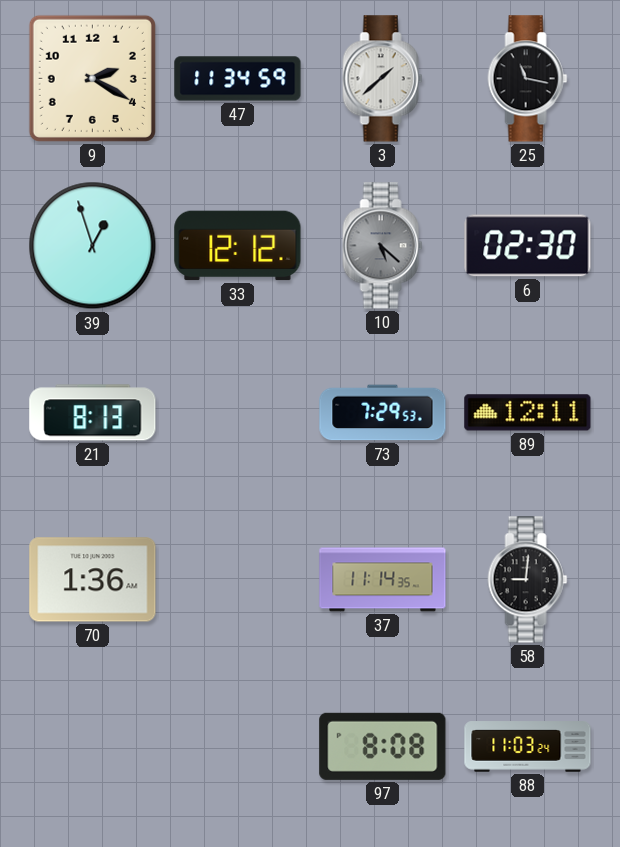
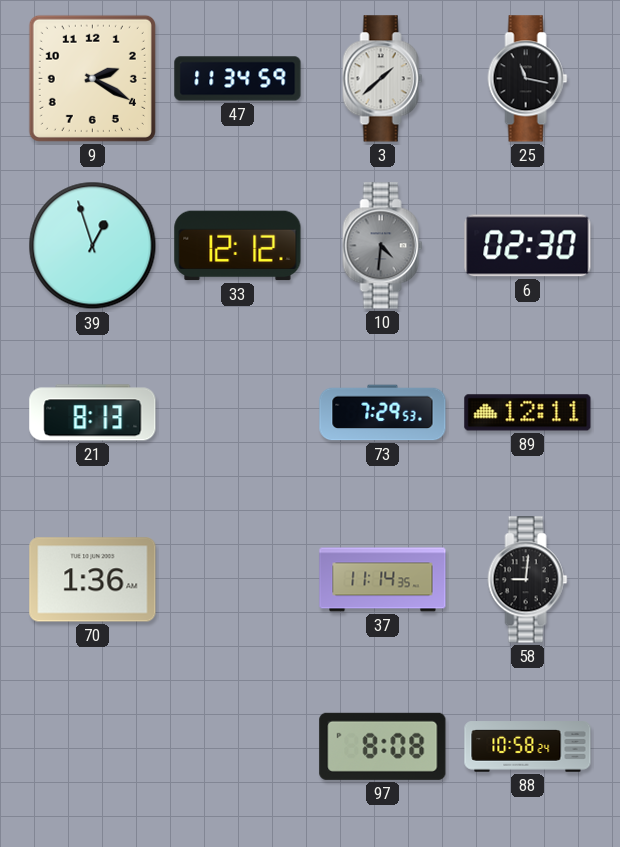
10: 5:22 -> 4:31
88: 11:03 -> 10:58
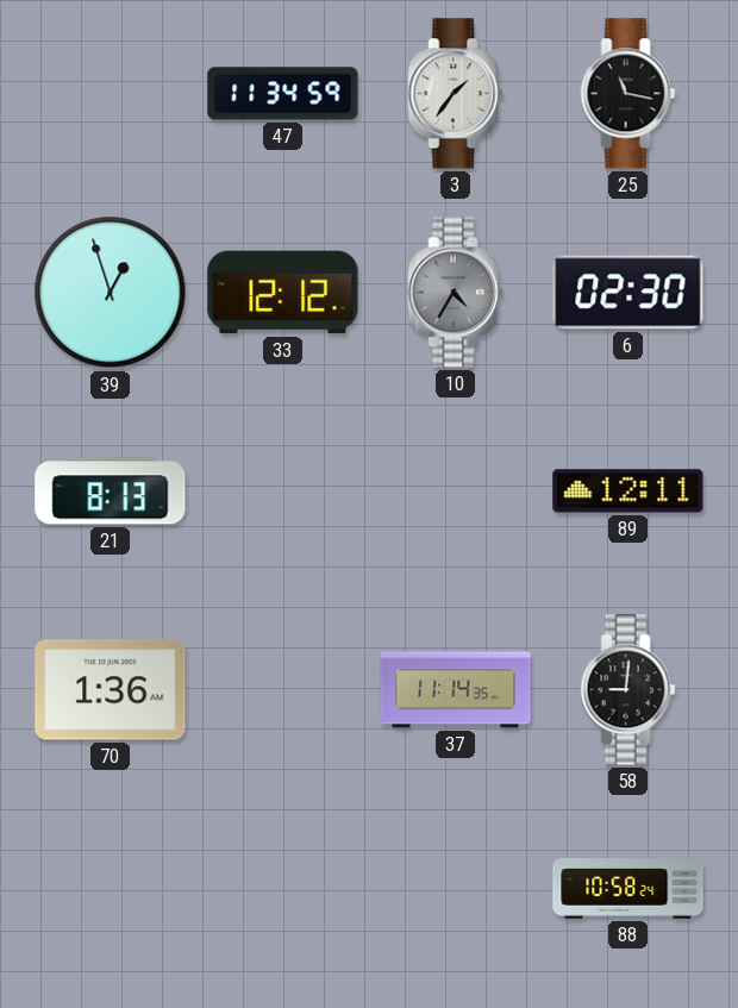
9: 2:20 -> none
3: 1:38 -> 1:36
10: 4:31 -> 4:35
73: 7:29 -> none
97: 8:08 -> none
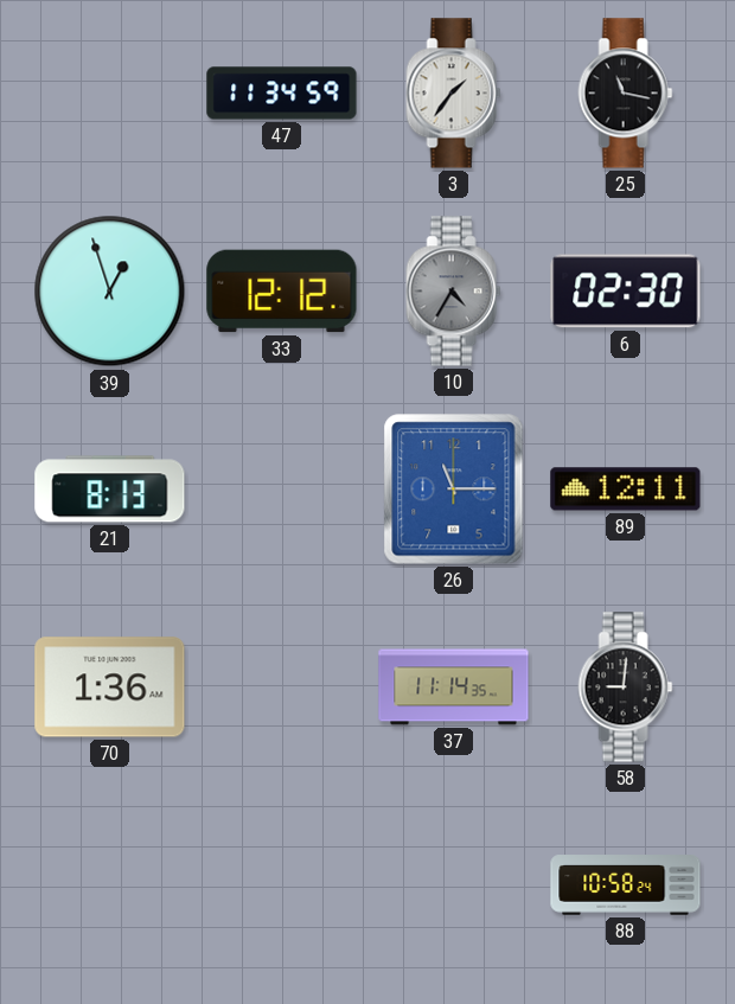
26: none -> 11:15
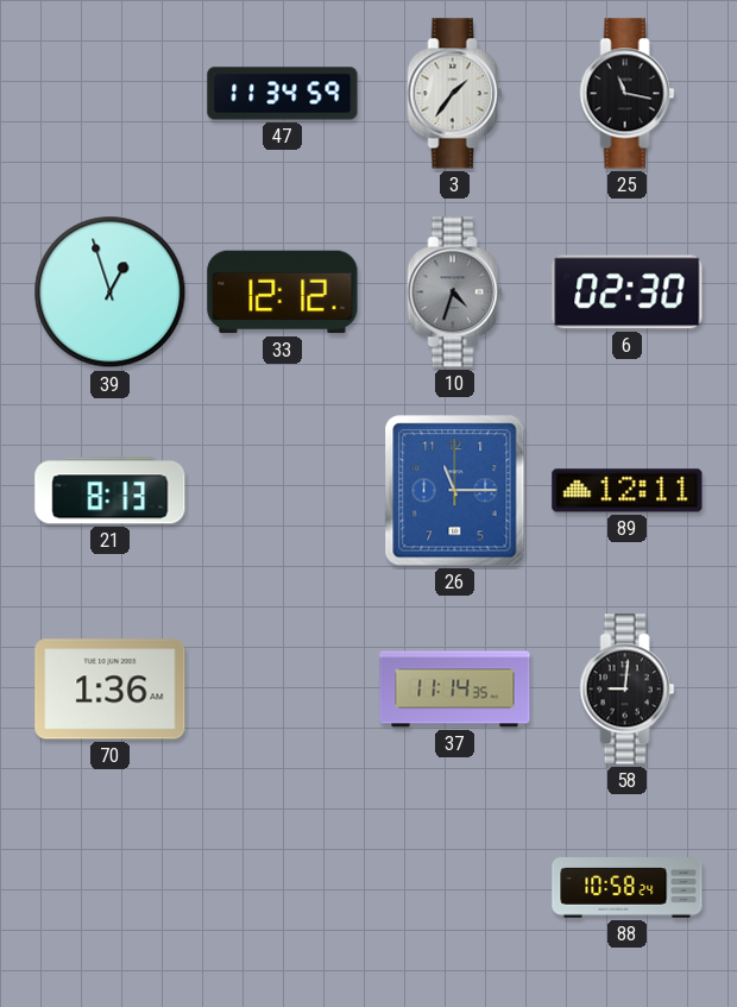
10: 4:35 -> 4:33
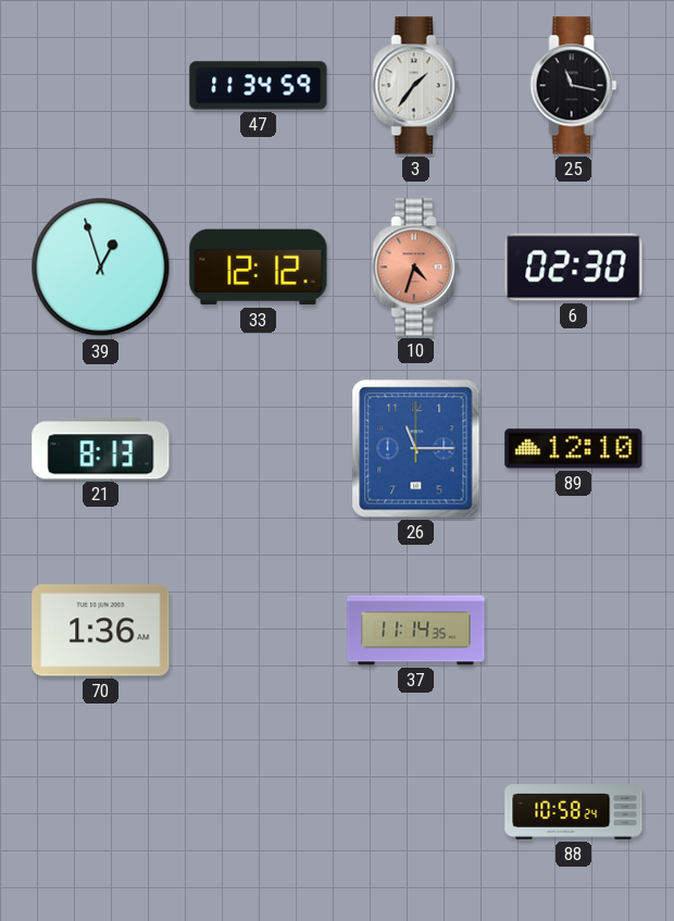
10 dial: grey -> salmon
89: 12:11 -> 12:10
58: 9:01 -> none
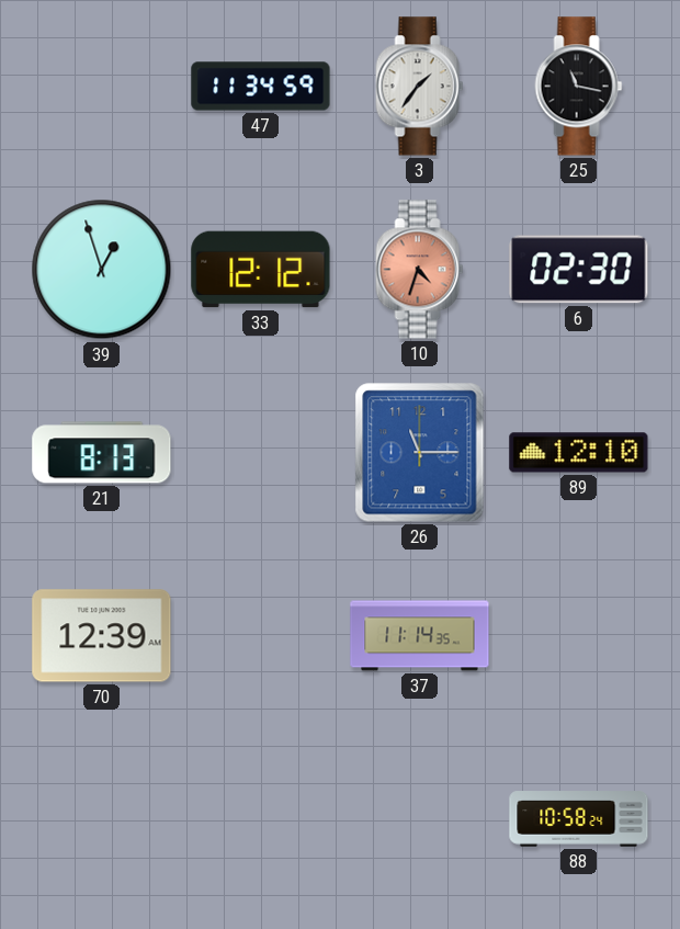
70: 1:36 -> 12:39
